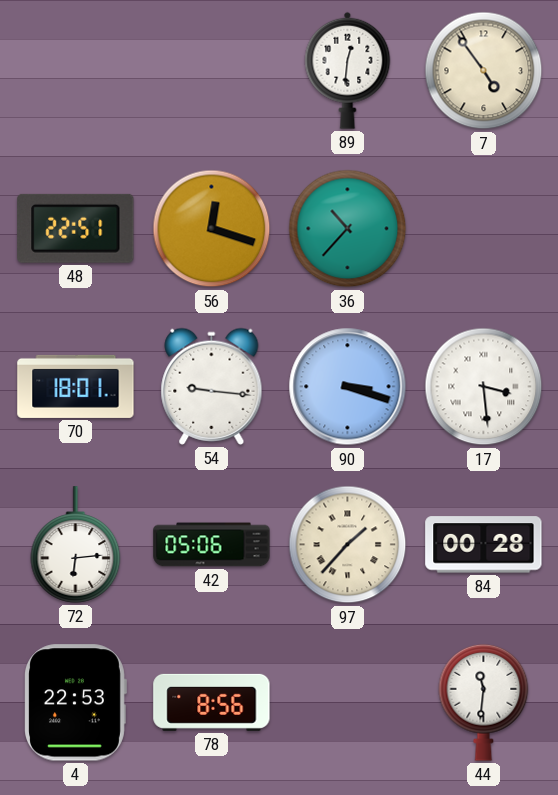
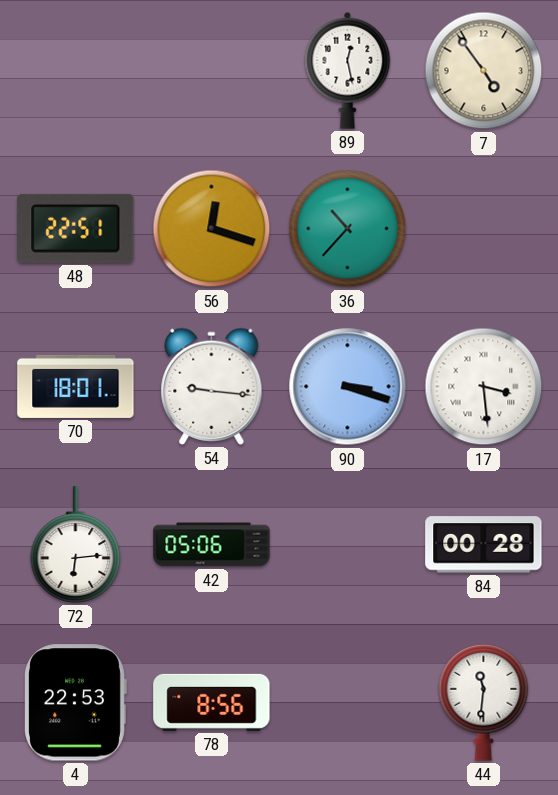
89: 12:31 -> 12:28
97: 1:37 -> none
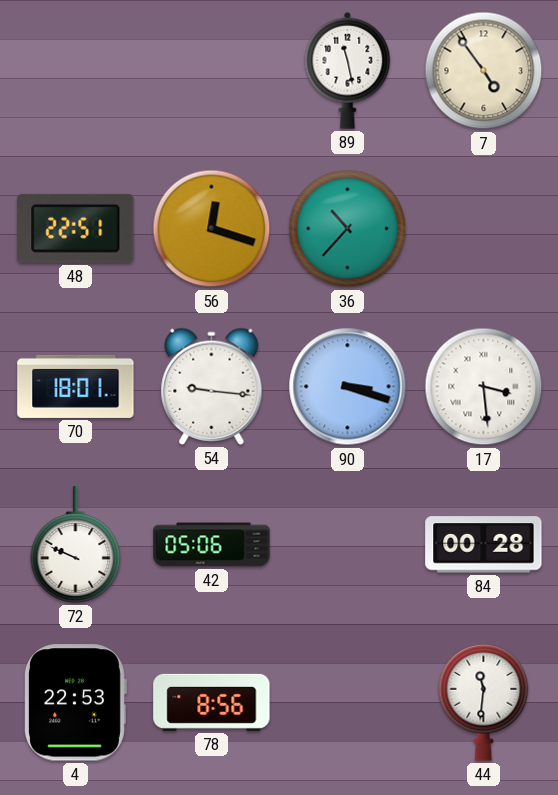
89: 12:28 -> 11:28
72: 6:14 -> 9:49
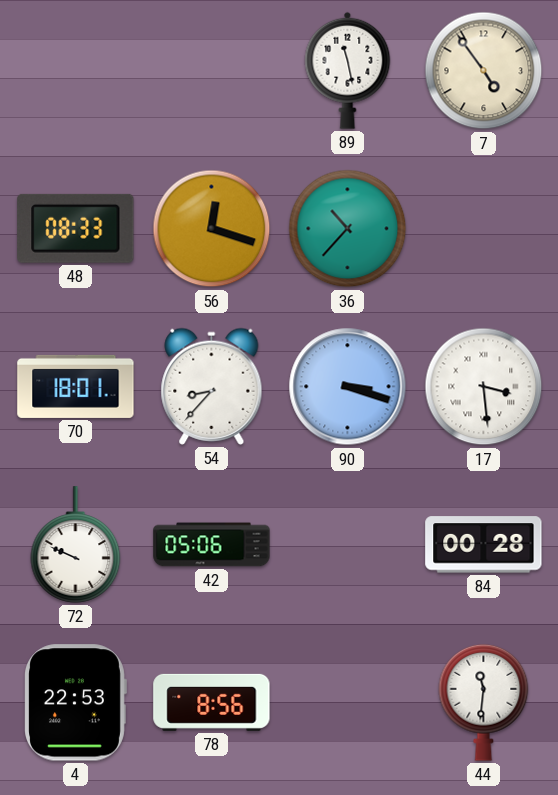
48: 22:51 -> 08:33
54: 9:16 -> 8:37
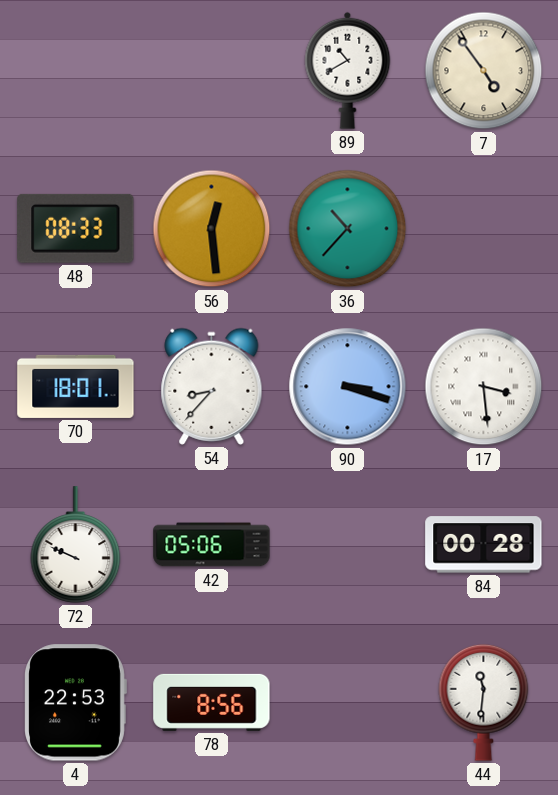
89: 11:28 -> 10:40
56: 12:18 -> 12:29
